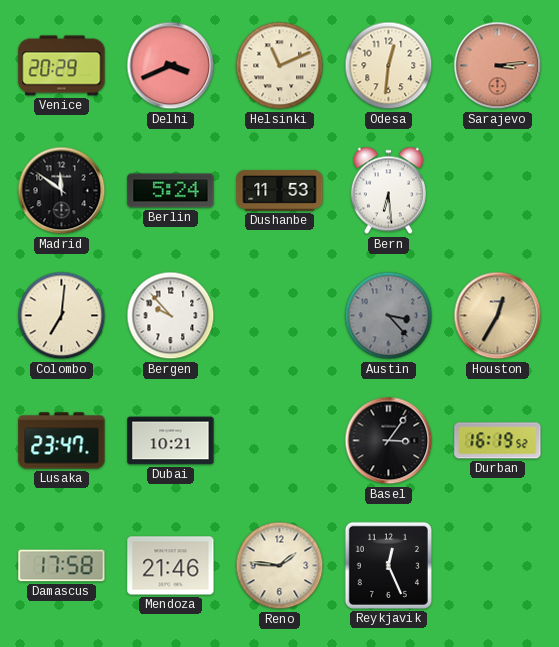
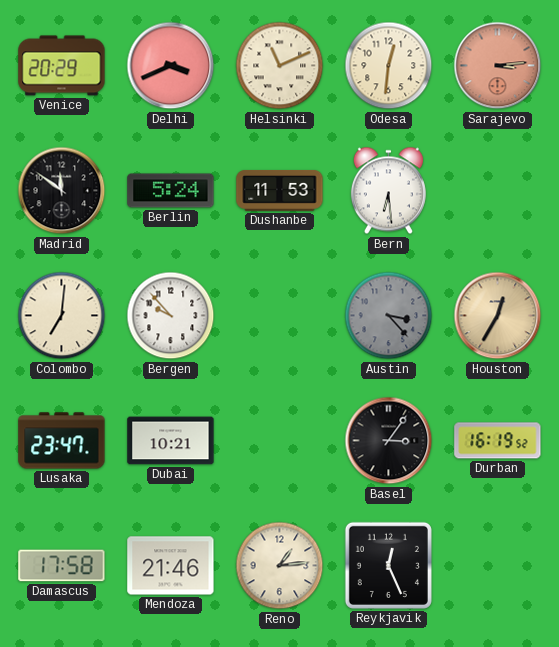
Reno: 1:46 -> 1:14
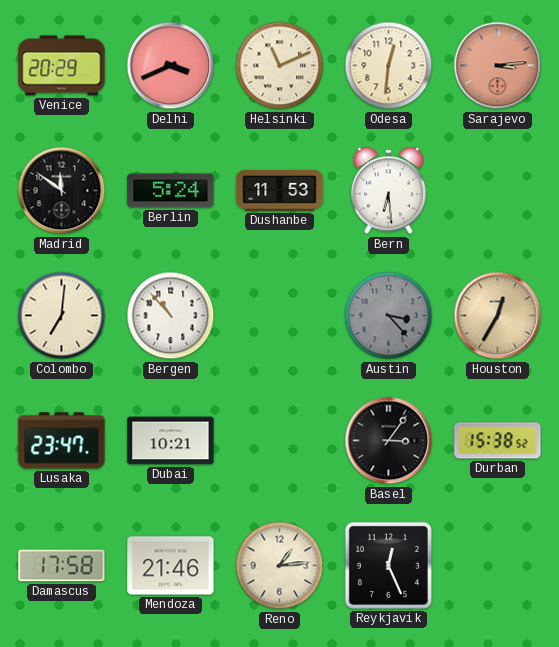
Bergen: 9:53 -> 10:53
Durban: 16:19 -> 15:38
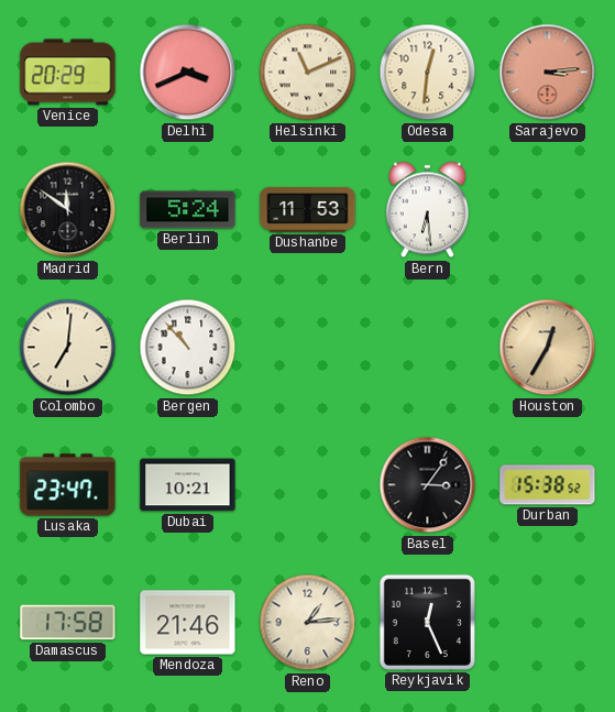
Austin: 3:23 -> none
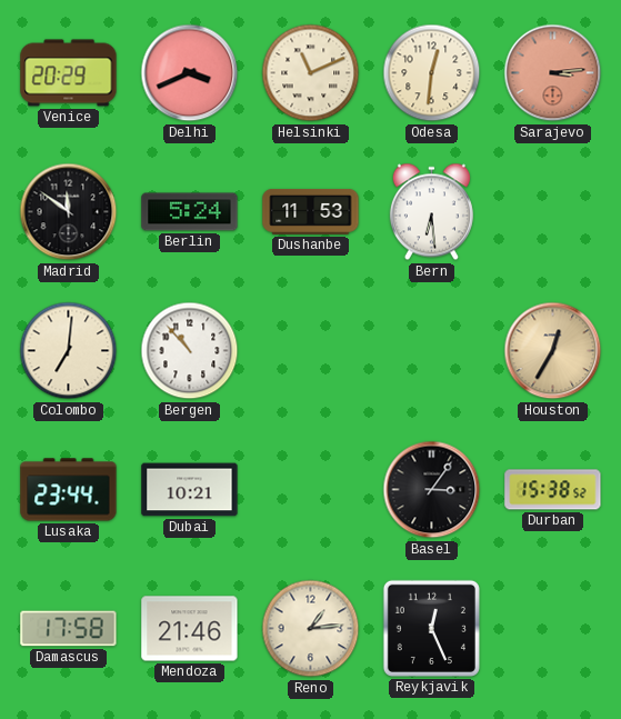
Lusaka: 23:47 -> 23:44
